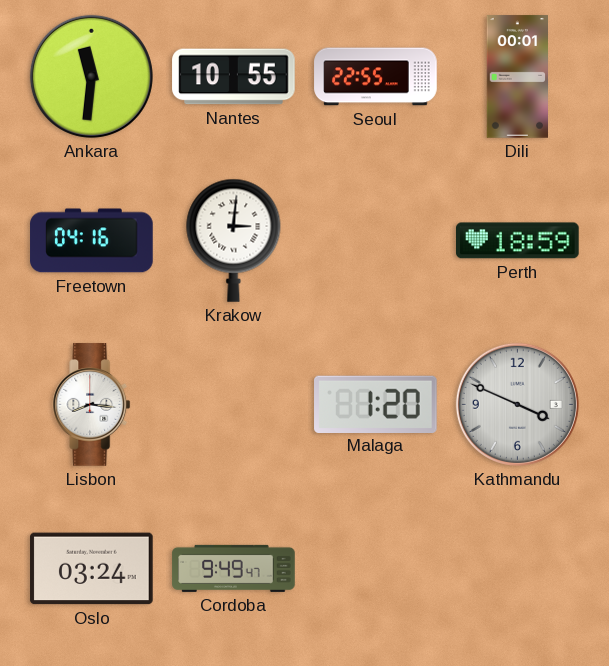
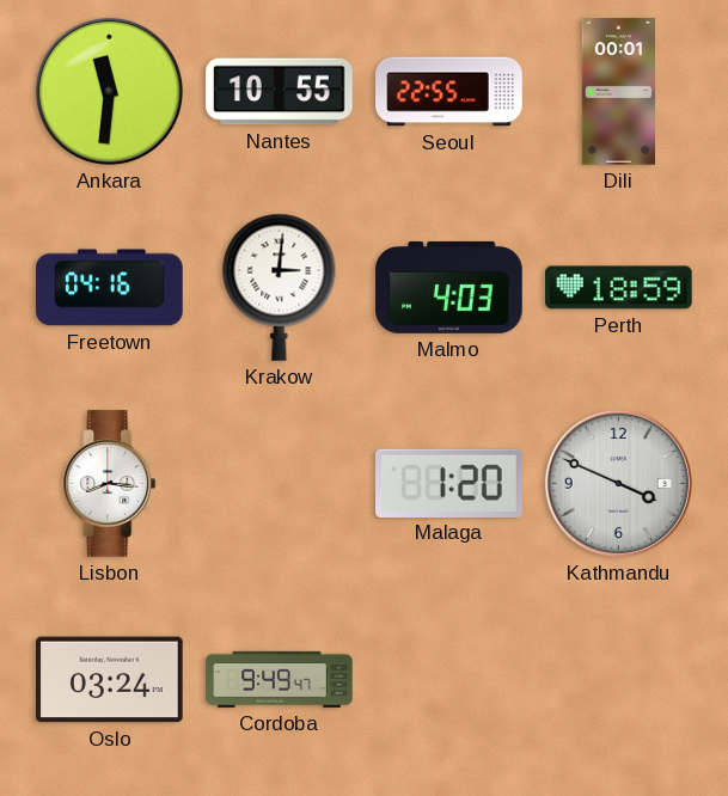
Malmo: none -> 4:03
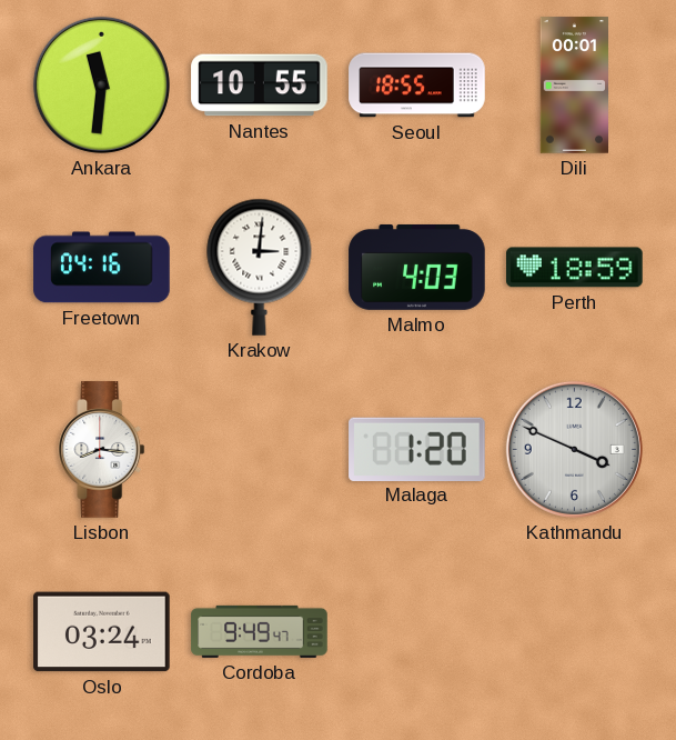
Seoul: 22:55 -> 18:55
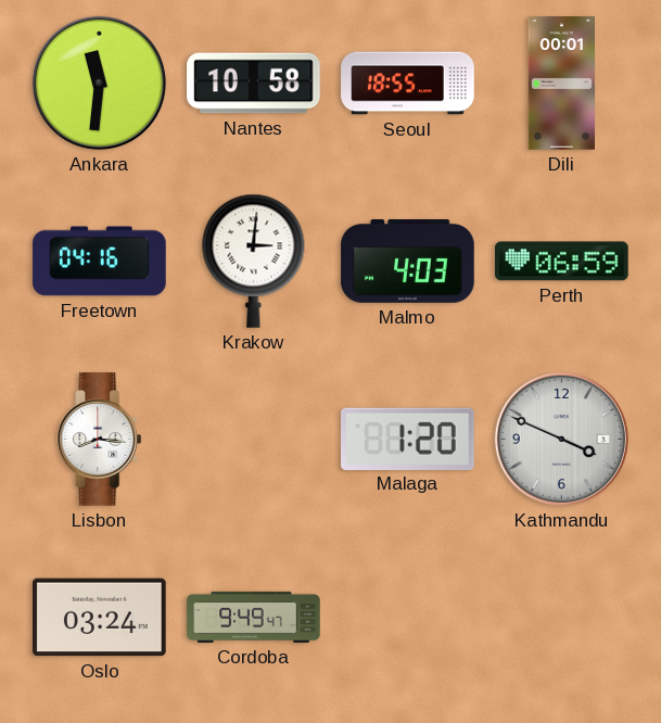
Nantes: 10:55 -> 10:58
Perth: 18:59 -> 06:59
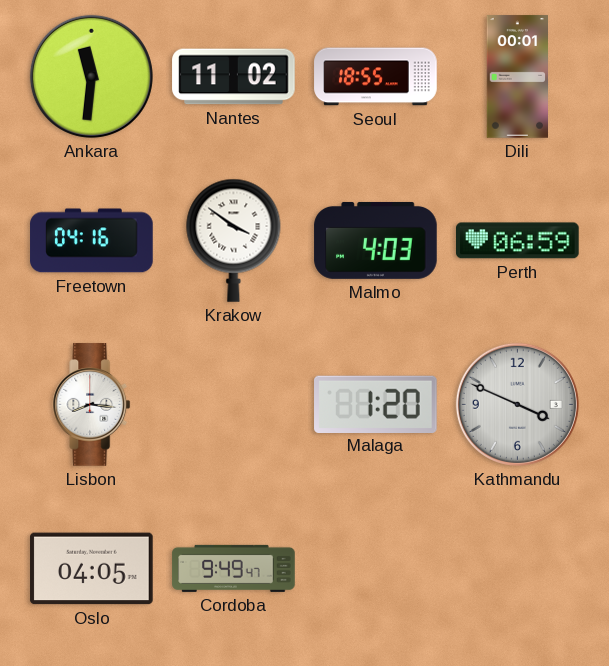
Nantes: 10:58 -> 11:02
Krakow: 3:01 -> 3:51
Oslo: 03:24 -> 04:05
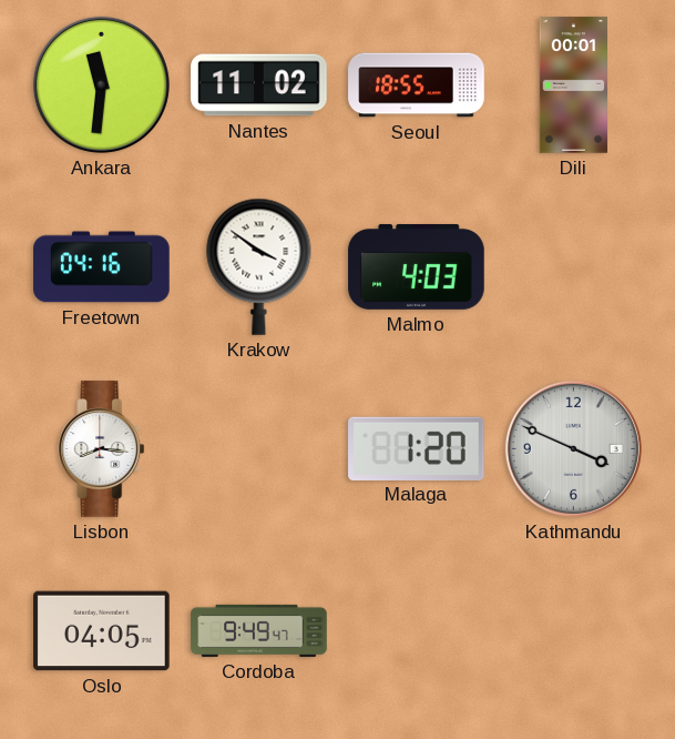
Perth: 06:59 -> none
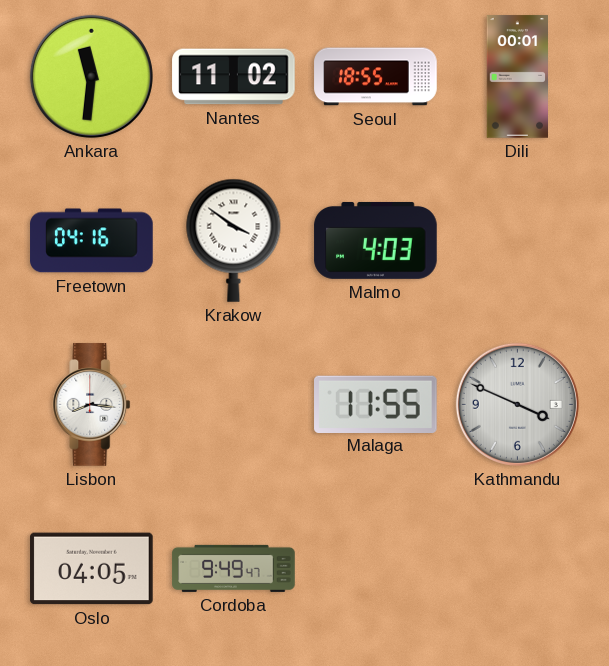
Malaga: 1:20 -> 11:55
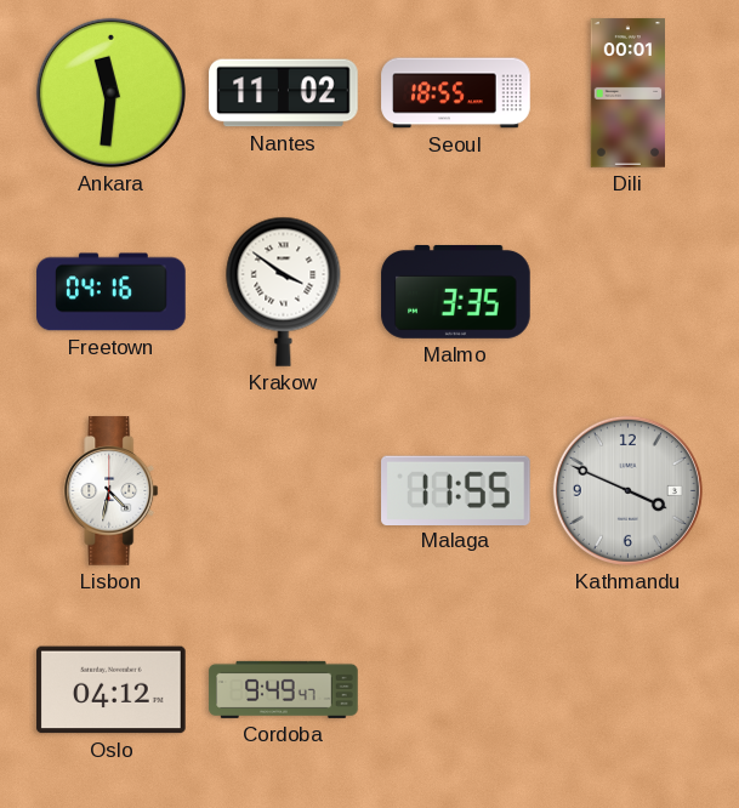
Malmo: 4:03 -> 3:35
Lisbon: 8:16 -> 4:32
Oslo: 04:05 -> 04:12
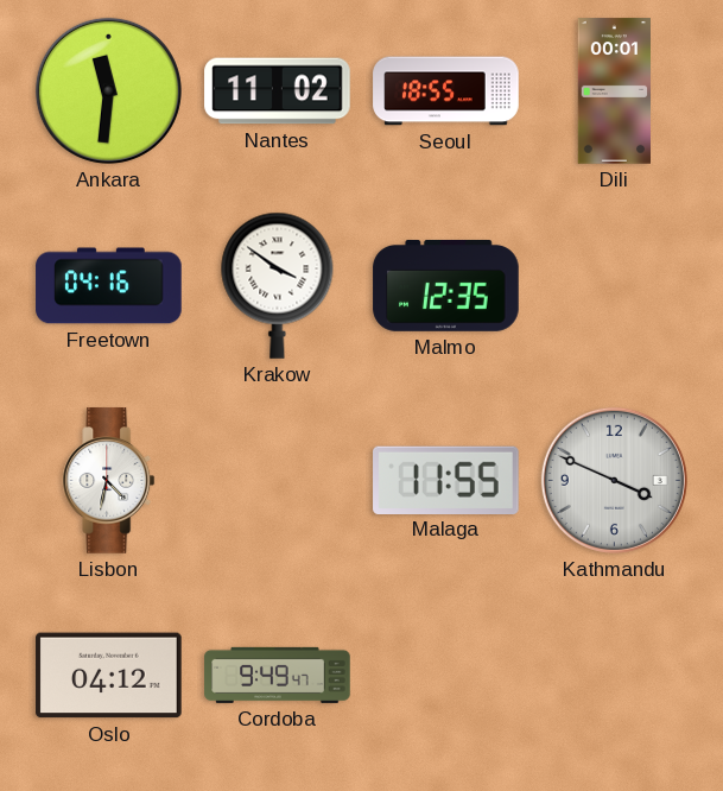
Malmo: 3:35 -> 12:35
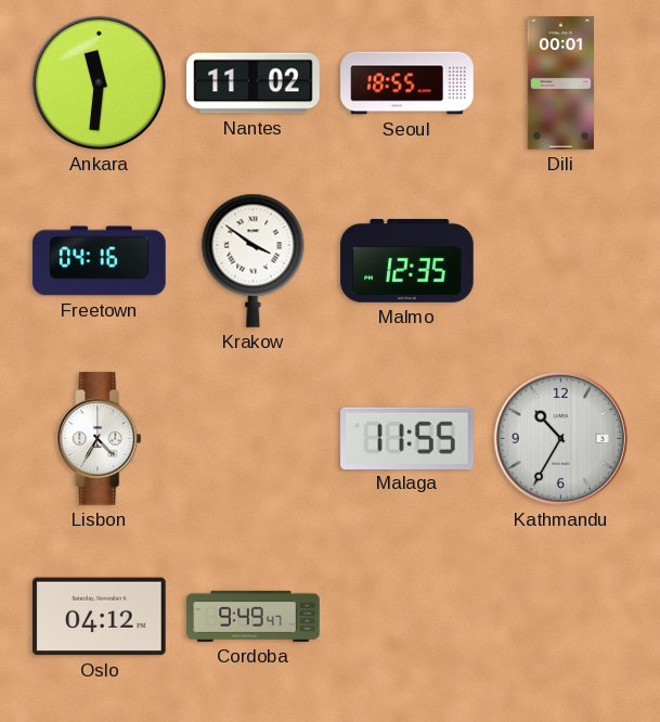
Lisbon: 4:32 -> 4:35
Kathmandu: 3:49 -> 10:35
